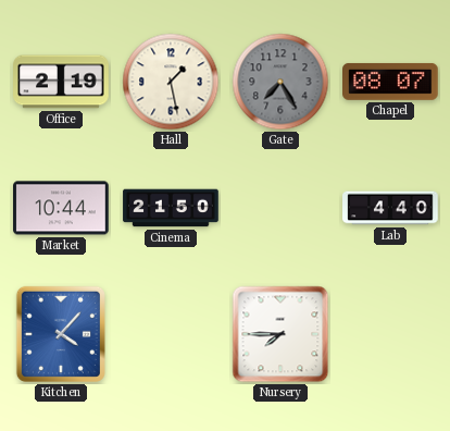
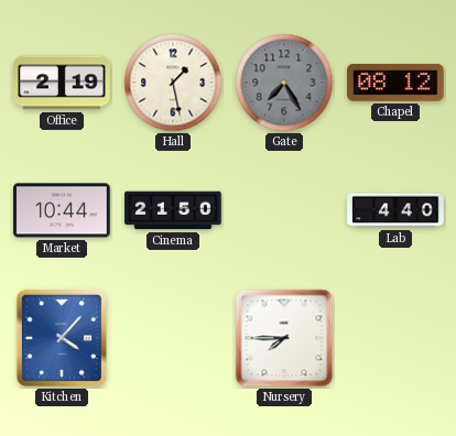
Chapel: 08:07 -> 08:12
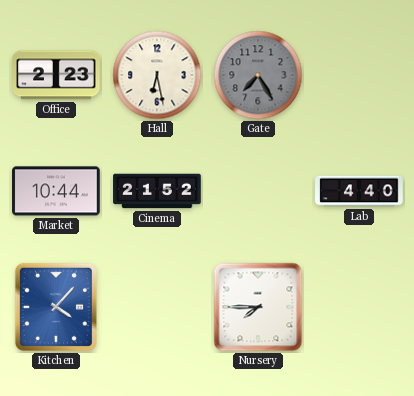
Office: 2:19 -> 2:23
Hall: 1:28 -> 6:28
Chapel: 08:12 -> none
Cinema: 21:50 -> 21:52
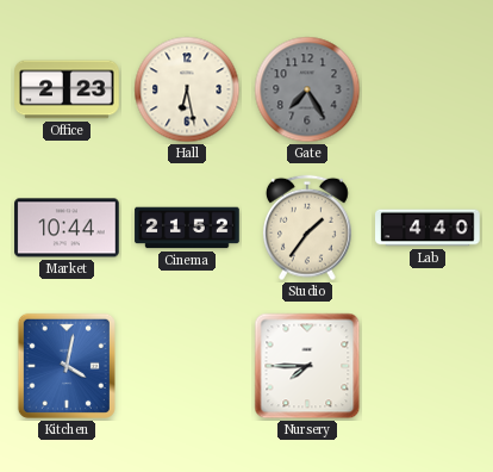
Studio: none -> 1:36
Kitchen: 4:07 -> 4:02
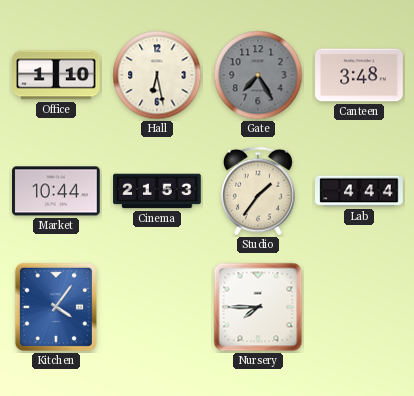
Office: 2:23 -> 1:10
Canteen: none -> 3:48
Cinema: 21:52 -> 21:53
Lab: 4:40 -> 4:44
Kitchen: 4:02 -> 4:06
